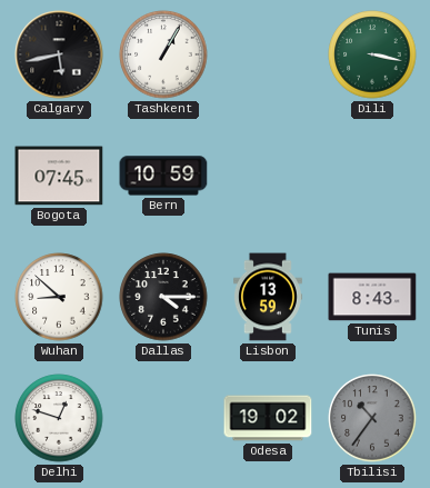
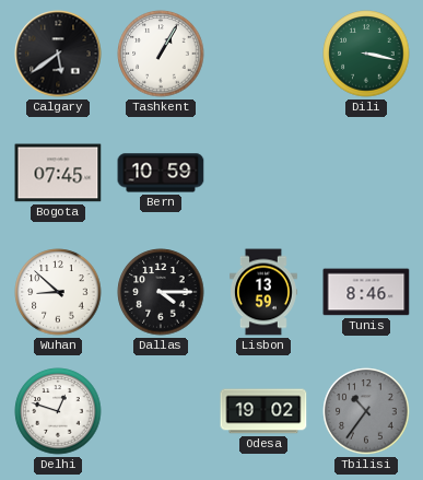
Calgary: 5:43 -> 5:39
Tunis: 8:43 -> 8:46
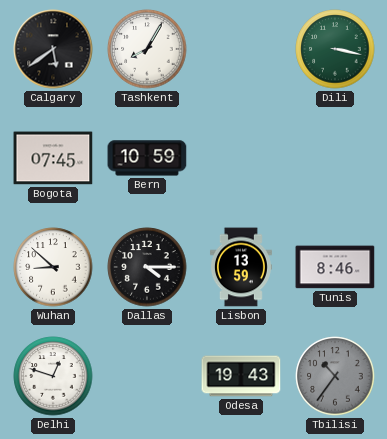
Tashkent: 1:05 -> 8:05
Odesa: 19:02 -> 19:43
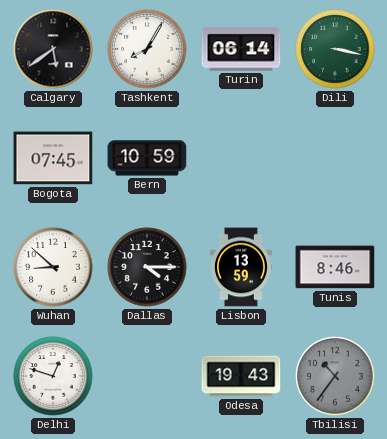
Turin: none -> 06:14
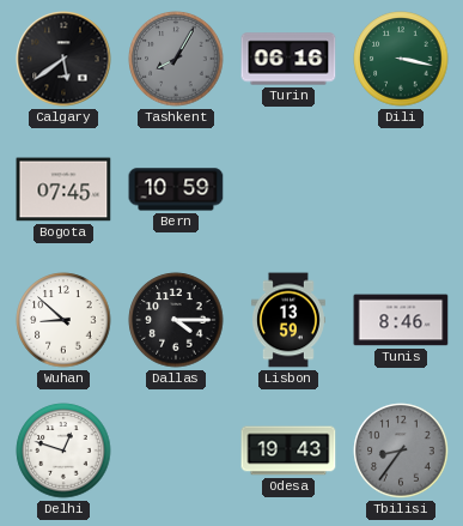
Tashkent dial: white -> grey
Turin: 06:14 -> 06:16
Tbilisi: 10:36 -> 8:36
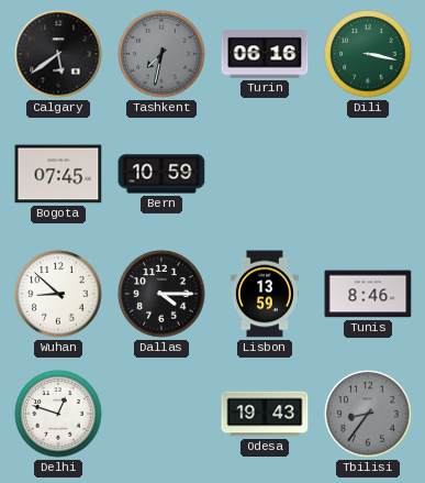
Tashkent: 8:05 -> 7:32
